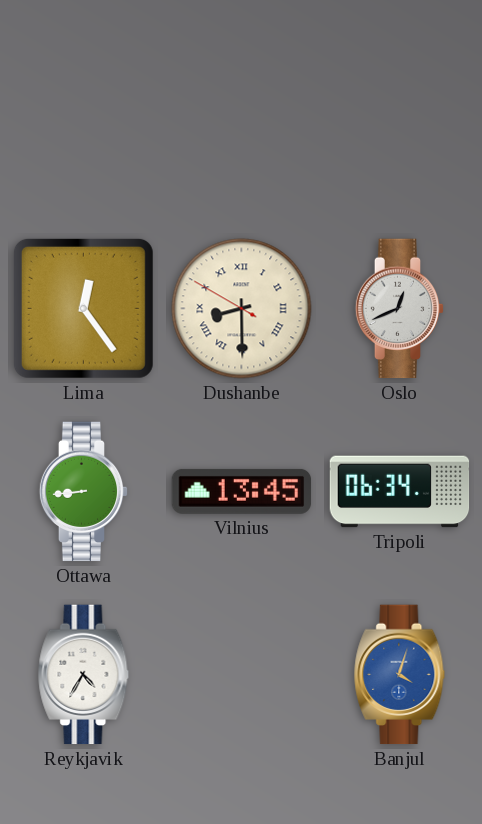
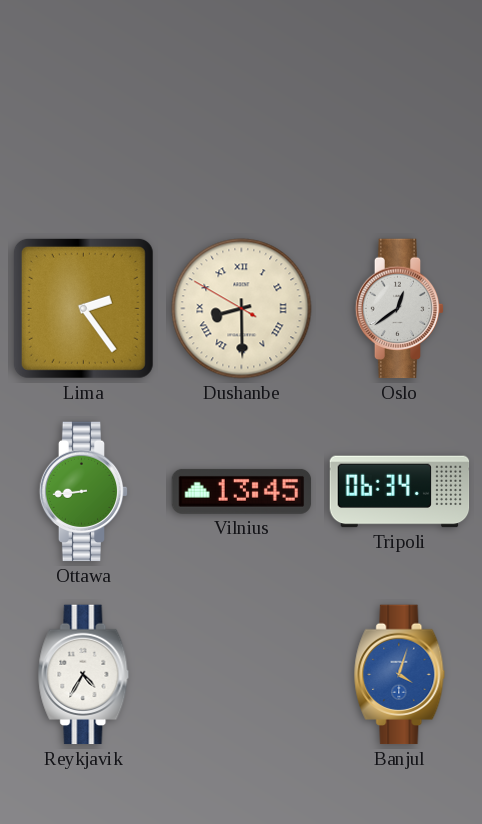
Lima: 12:24 -> 2:24
Oslo: 12:41 -> 12:39
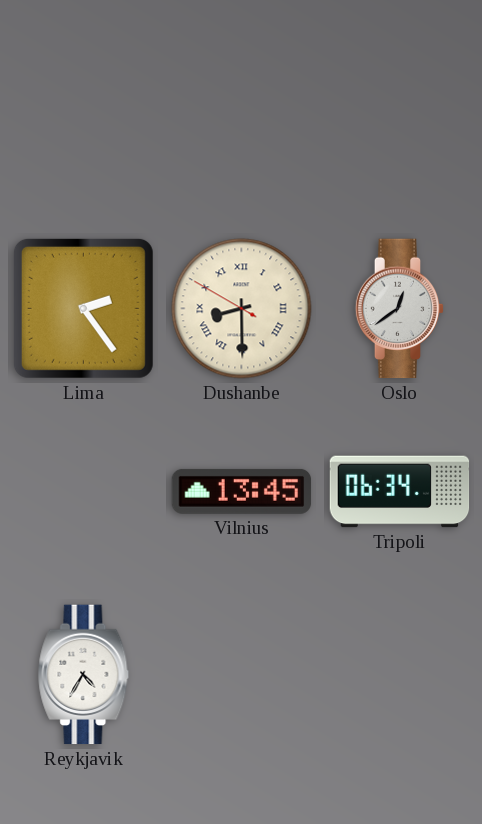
Ottawa: 8:44 -> none
Banjul: 4:03 -> none
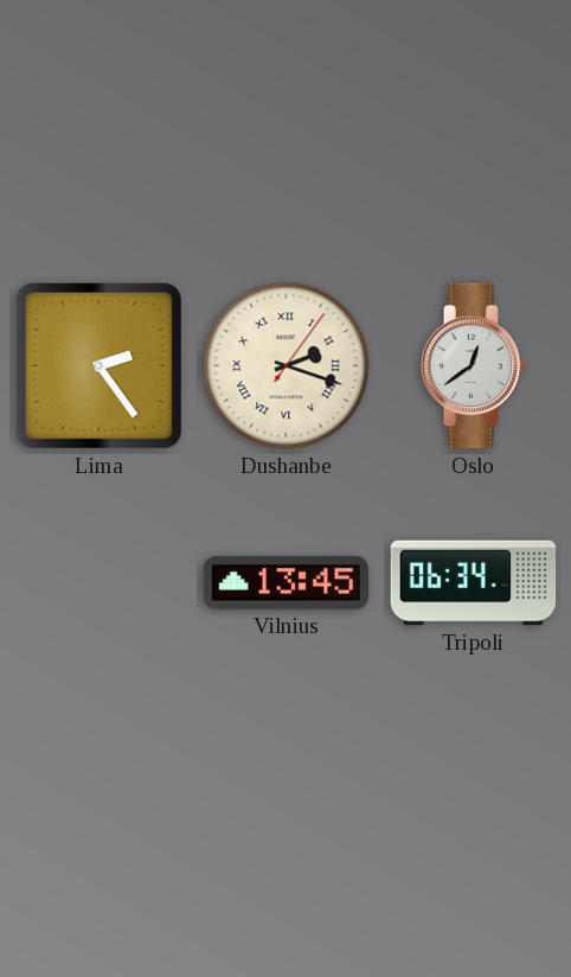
Dushanbe: 8:29 -> 2:18
Reykjavik: 4:35 -> none
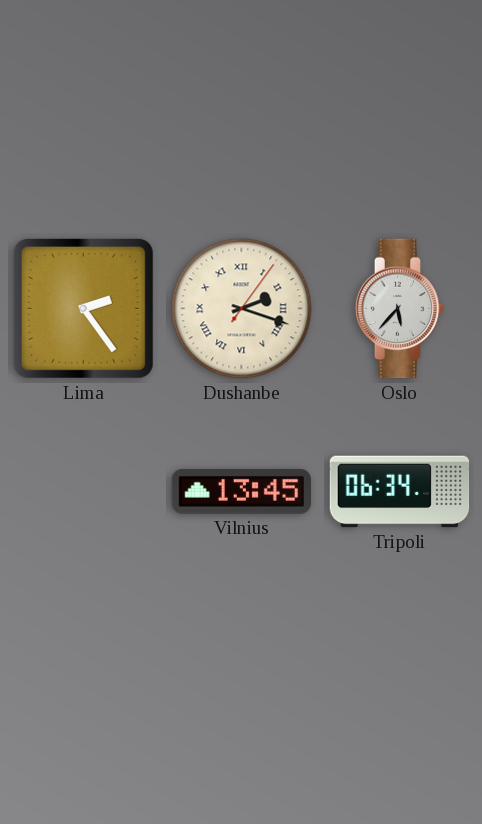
Oslo: 12:39 -> 5:37
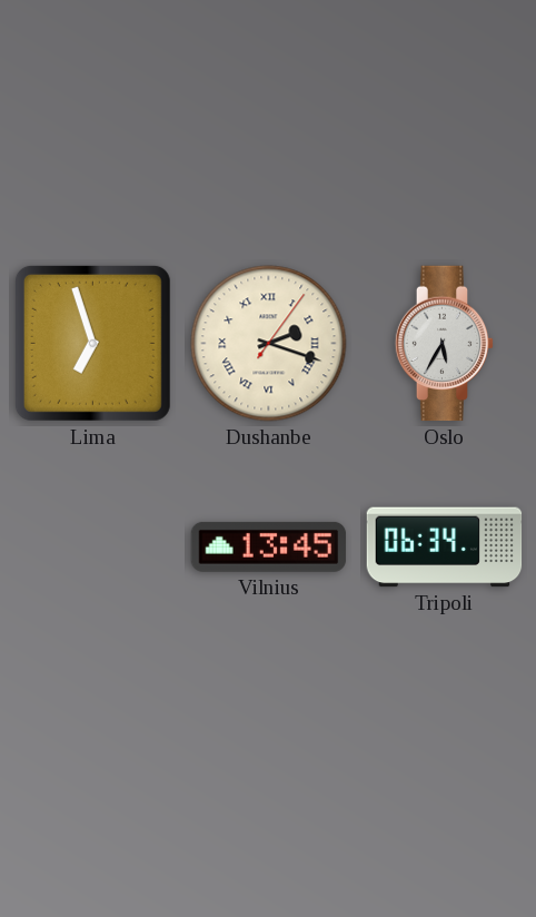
Lima: 2:24 -> 6:57
Oslo: 5:37 -> 5:35
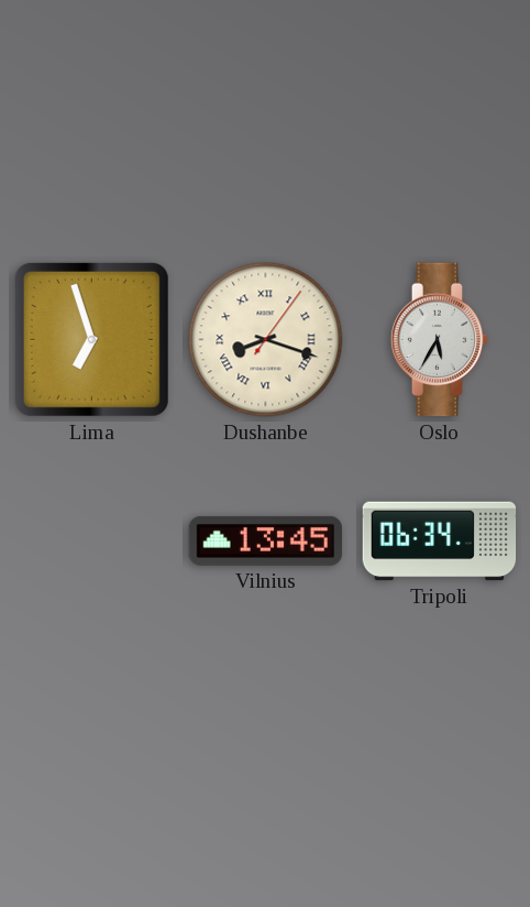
Dushanbe: 2:18 -> 8:18
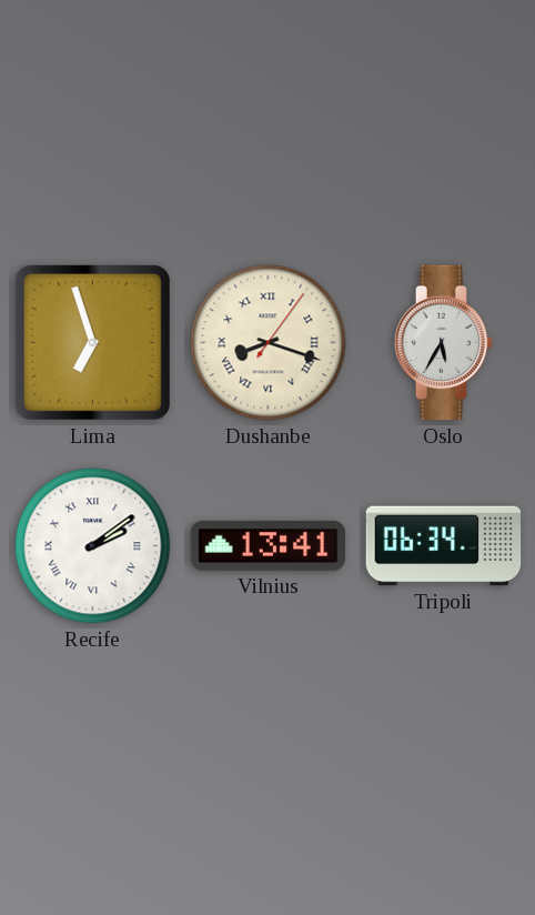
Recife: none -> 2:09
Vilnius: 13:45 -> 13:41
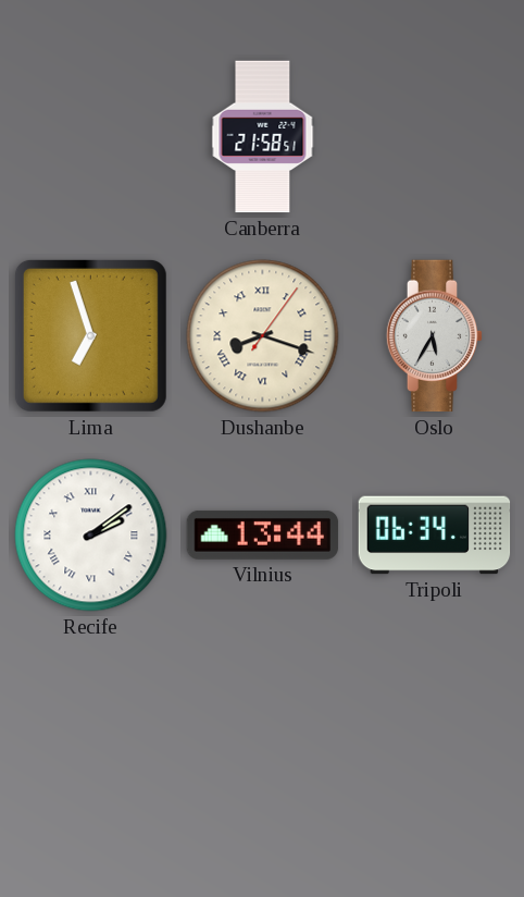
Canberra: none -> 21:58
Vilnius: 13:41 -> 13:44
